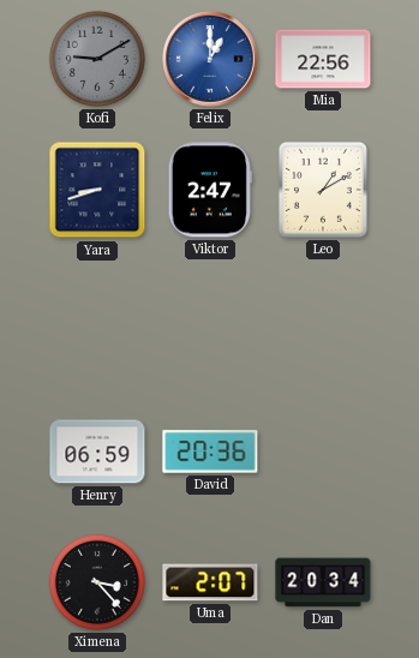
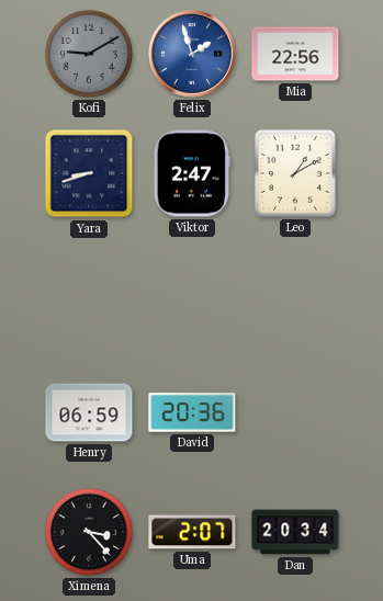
Felix: 1:00 -> 1:57
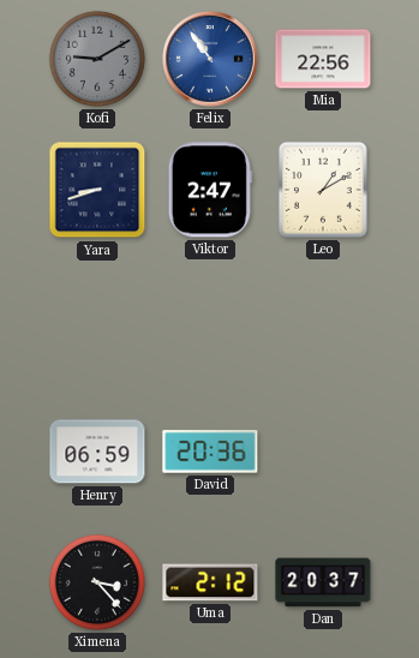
Felix: 1:57 -> 10:54
Uma: 2:07 -> 2:12
Dan: 20:34 -> 20:37
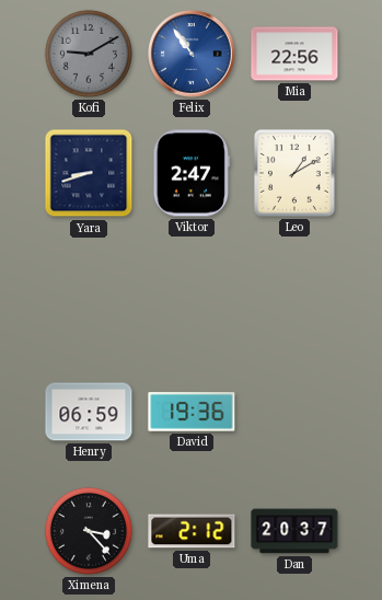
David: 20:36 -> 19:36
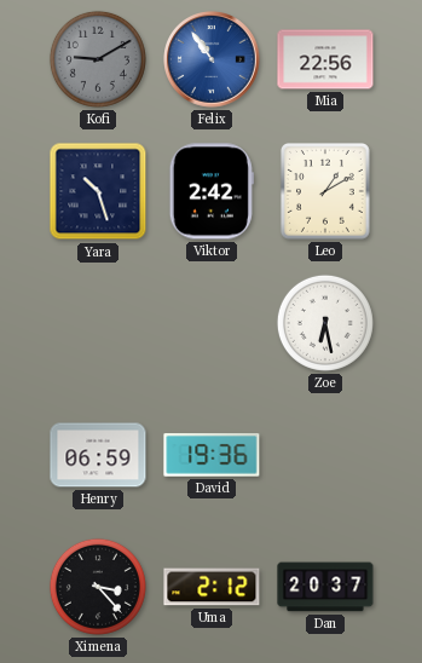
Yara: 8:42 -> 10:27
Viktor: 2:47 -> 2:42
Zoe: none -> 6:28
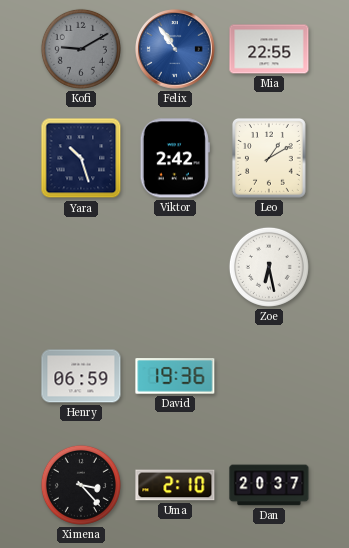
Mia: 22:56 -> 22:55
Uma: 2:12 -> 2:10
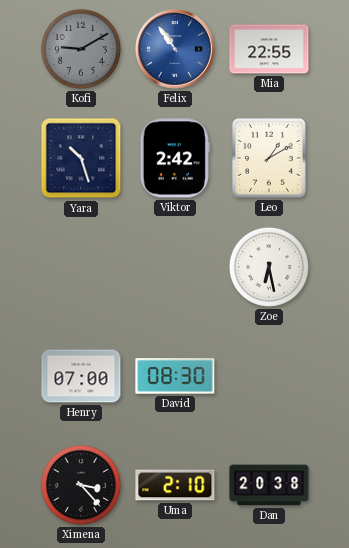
Henry: 06:59 -> 07:00
David: 19:36 -> 08:30
Dan: 20:37 -> 20:38
